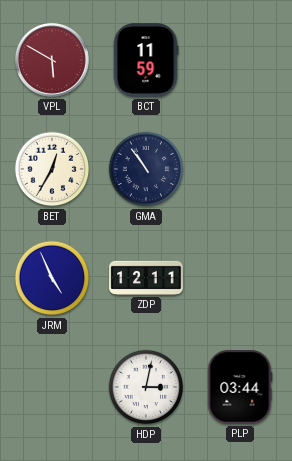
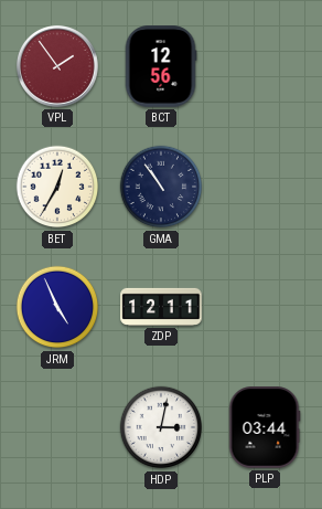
VPL: 5:50 -> 1:54
BCT: 11:59 -> 12:56
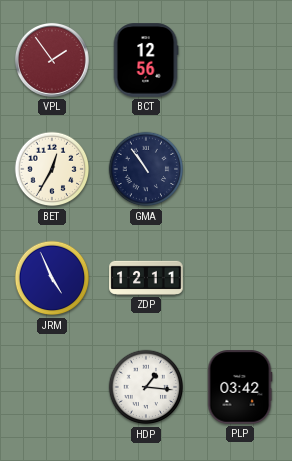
HDP: 3:02 -> 1:16
PLP: 03:44 -> 03:42
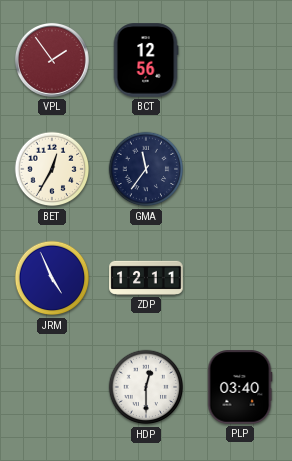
GMA: 10:54 -> 11:36
HDP: 1:16 -> 12:30
PLP: 03:42 -> 03:40
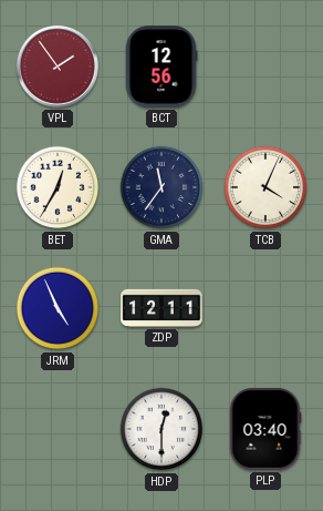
TCB: none -> 4:04
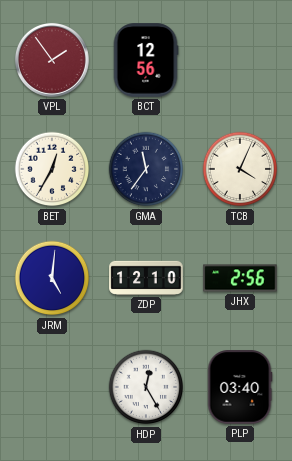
JRM: 4:56 -> 5:01
ZDP: 12:11 -> 12:10
JHX: none -> 2:56
HDP: 12:30 -> 12:25
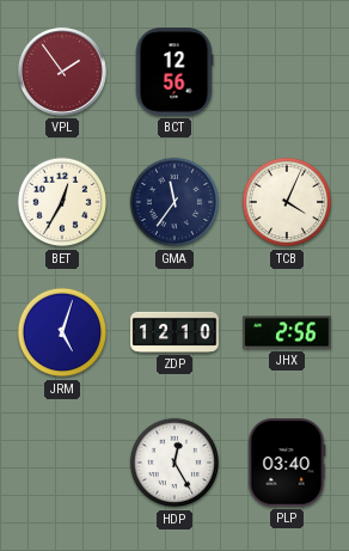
JRM: 5:01 -> 5:03
